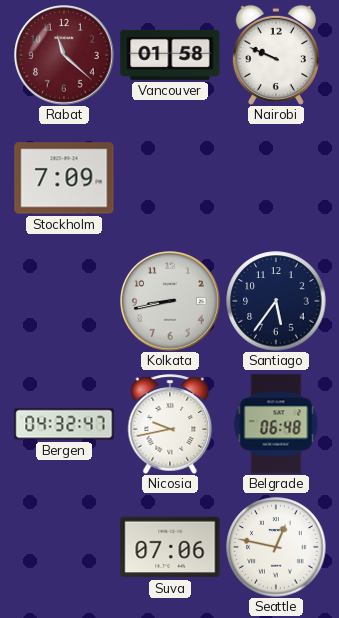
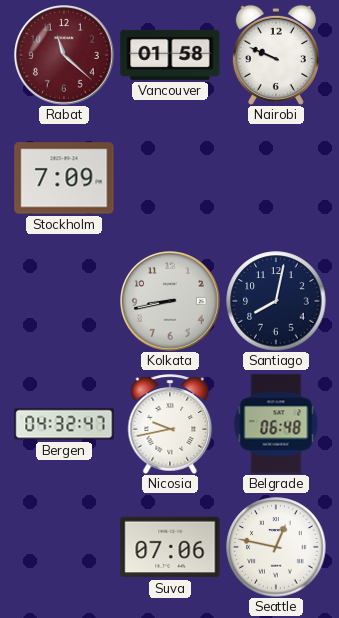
Santiago: 5:36 -> 8:02
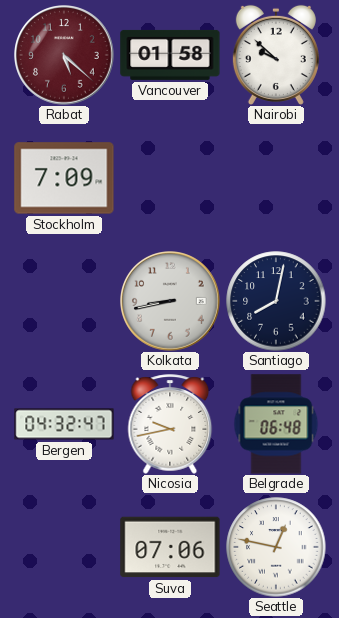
Rabat: 11:22 -> 5:22
Nairobi: 9:49 -> 9:52
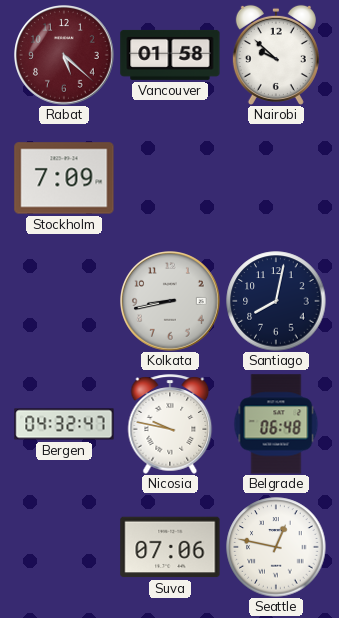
Nicosia: 9:43 -> 9:47
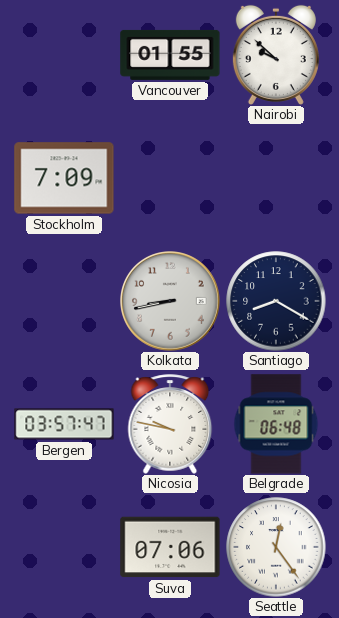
Rabat: 5:22 -> none
Vancouver: 01:58 -> 01:55
Santiago: 8:02 -> 8:20
Bergen: 04:32 -> 03:57
Seattle: 12:47 -> 12:24
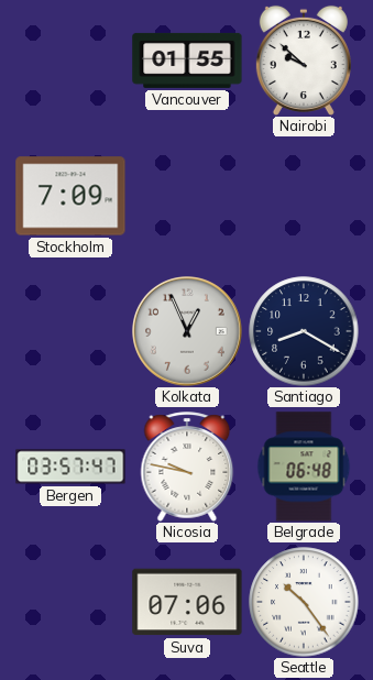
Kolkata: 8:43 -> 12:56
Seattle: 12:24 -> 10:24
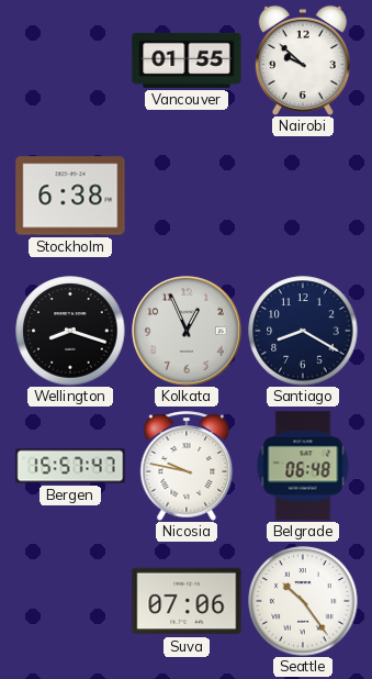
Stockholm: 7:09 -> 6:38
Wellington: none -> 8:18
Bergen: 03:57 -> 15:57
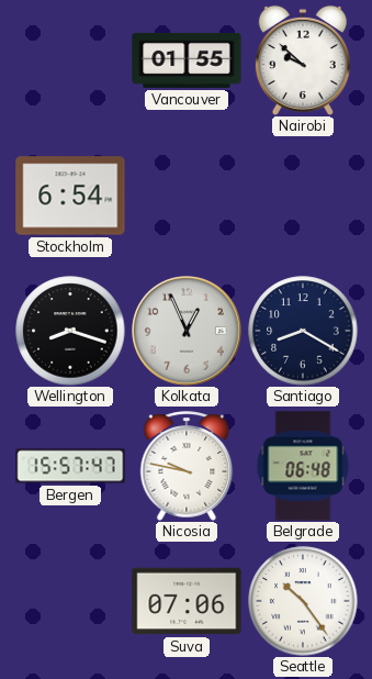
Stockholm: 6:38 -> 6:54
